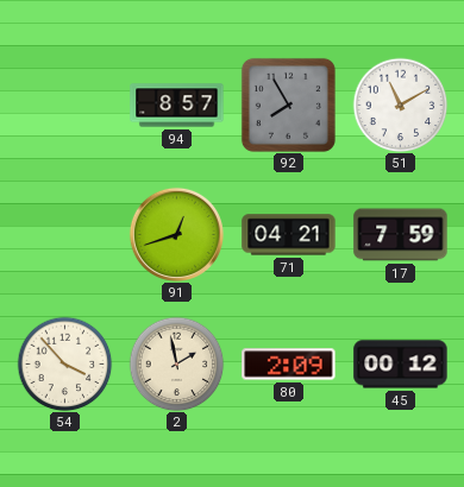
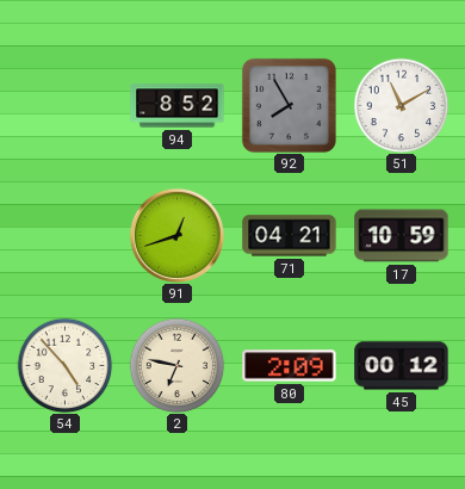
94: 8:57 -> 8:52
17: 7:59 -> 10:59
54: 3:53 -> 4:53
2: 1:58 -> 6:47
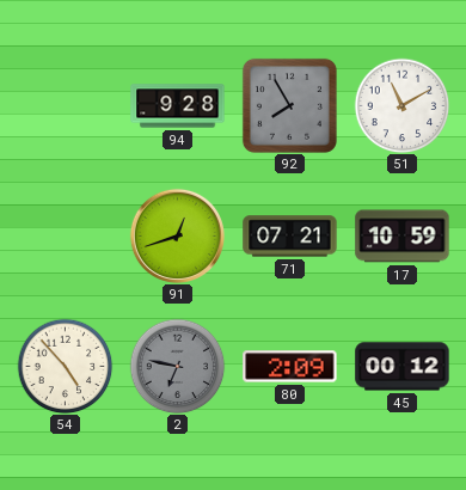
94: 8:52 -> 9:28
71: 04:21 -> 07:21
2 dial: cream -> grey
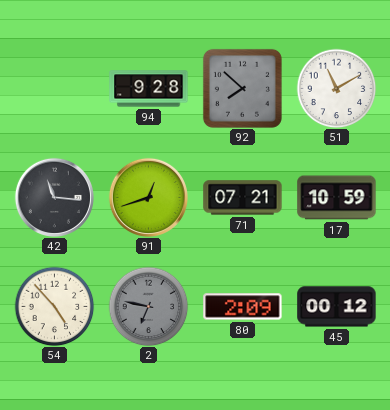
92: 7:55 -> 7:52
42: none -> 11:16
